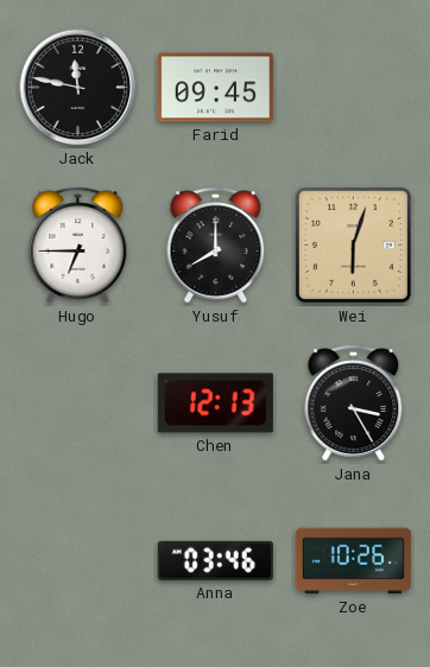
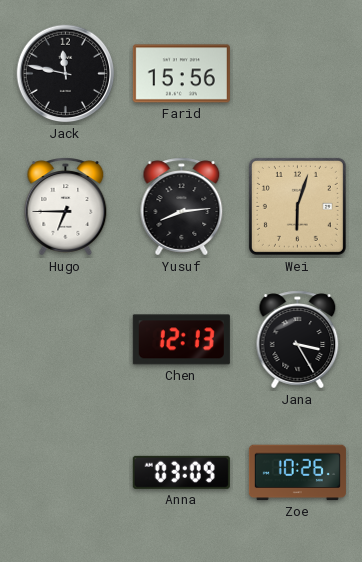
Farid: 09:45 -> 15:56
Yusuf: 8:00 -> 8:14
Anna: 03:46 -> 03:09
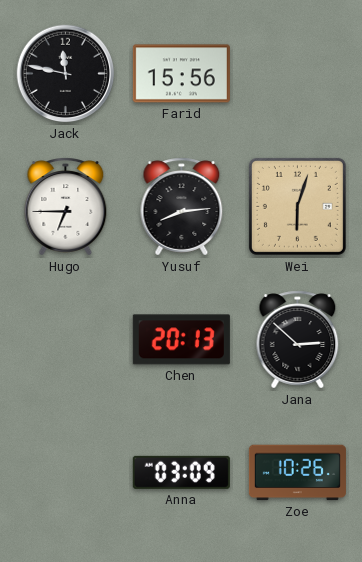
Chen: 12:13 -> 20:13
Jana: 3:25 -> 2:52
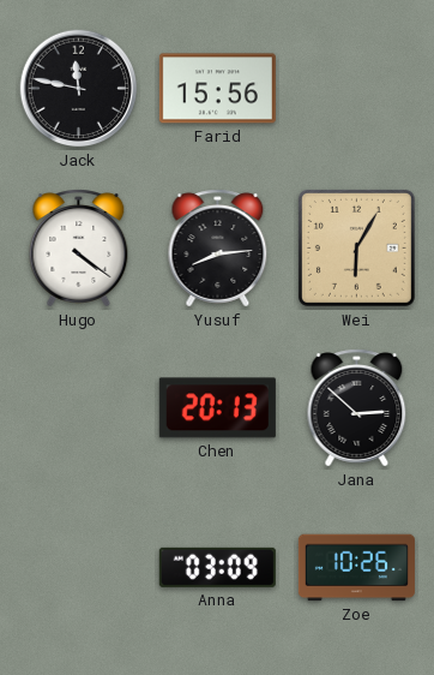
Hugo: 6:45 -> 4:21
Wei: 6:03 -> 6:05
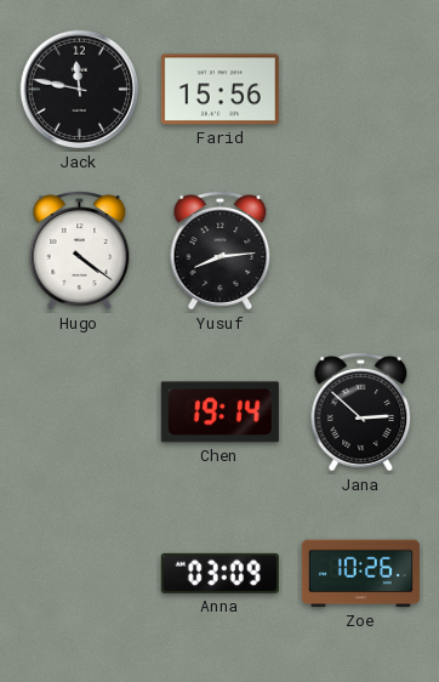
Wei: 6:05 -> none
Chen: 20:13 -> 19:14
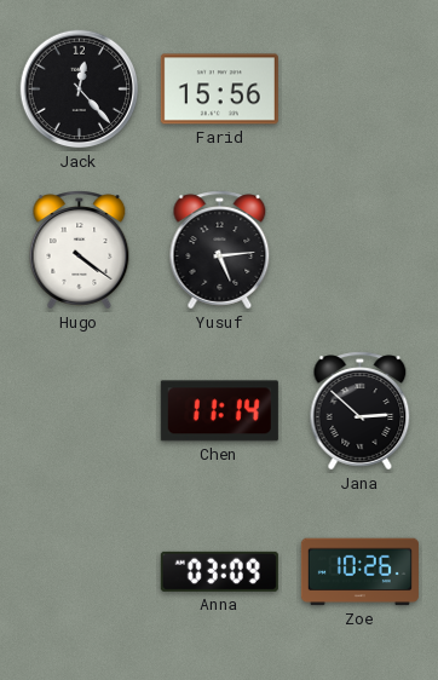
Jack: 11:47 -> 12:23
Yusuf: 8:14 -> 5:14
Chen: 19:14 -> 11:14
